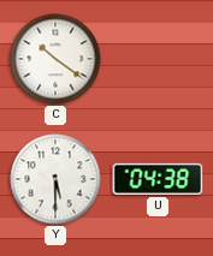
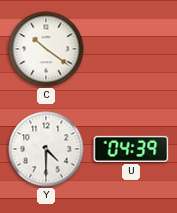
Y: 5:30 -> 4:30
U: 04:38 -> 04:39
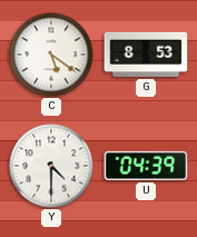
C: 10:21 -> 5:21
G: none -> 8:53
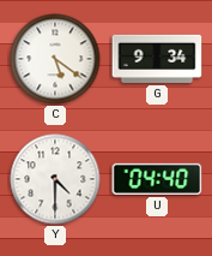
G: 8:53 -> 9:34
U: 04:39 -> 04:40
